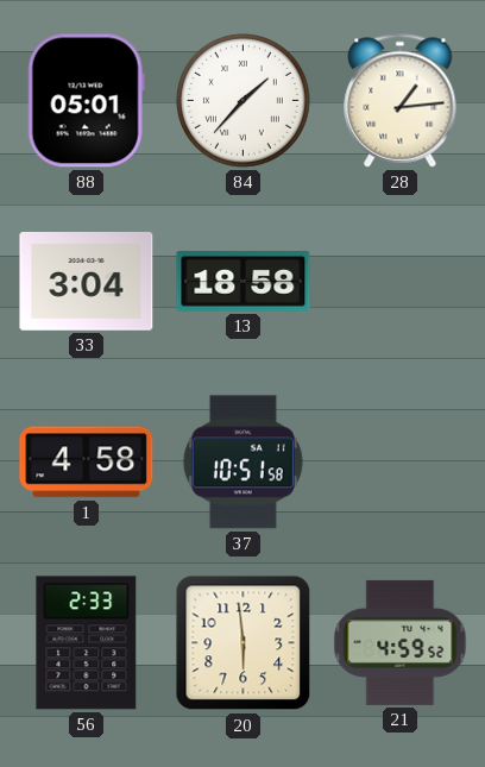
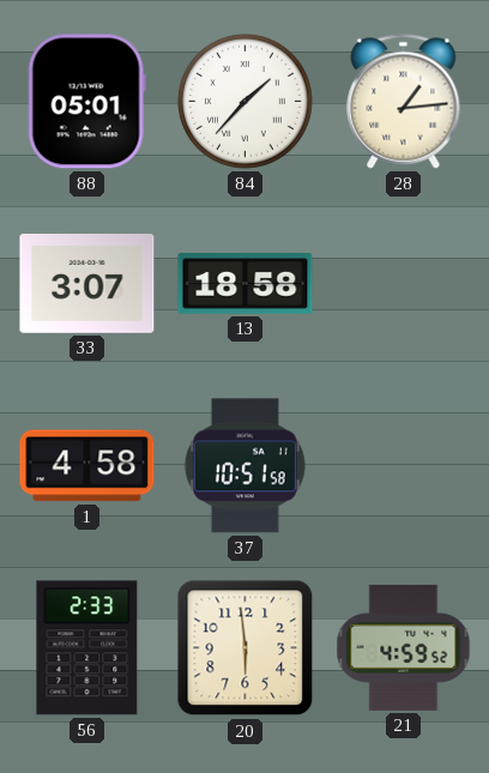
33: 3:04 -> 3:07
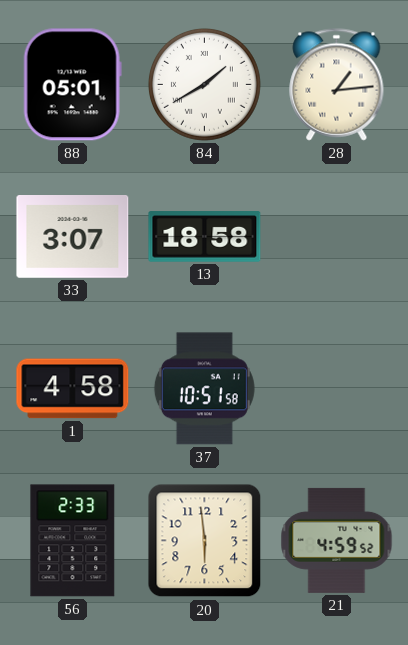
84: 1:37 -> 1:40
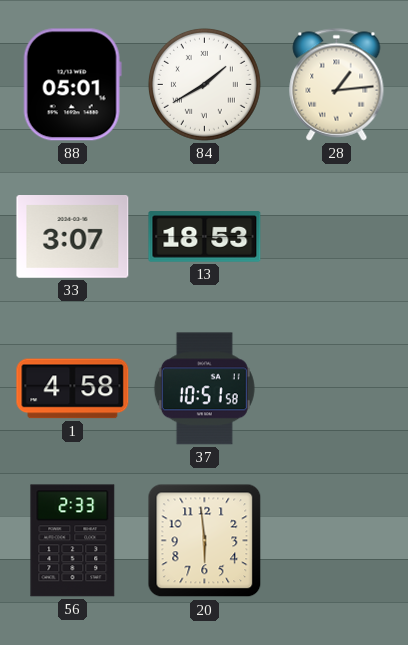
13: 18:58 -> 18:53
21: 4:59 -> none
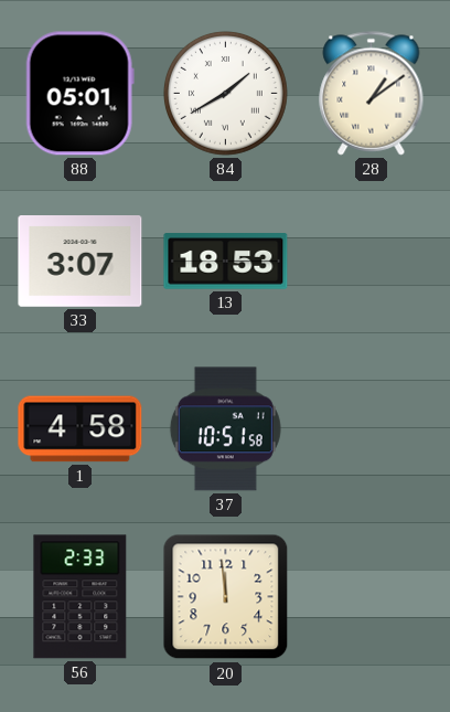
28: 1:14 -> 1:09
20: 5:59 -> 11:59
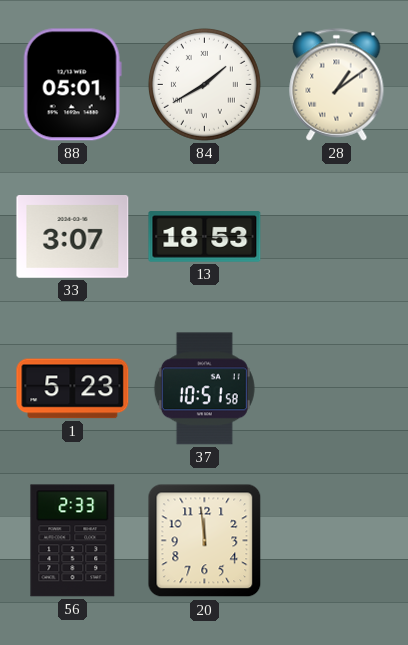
1: 4:58 -> 5:23
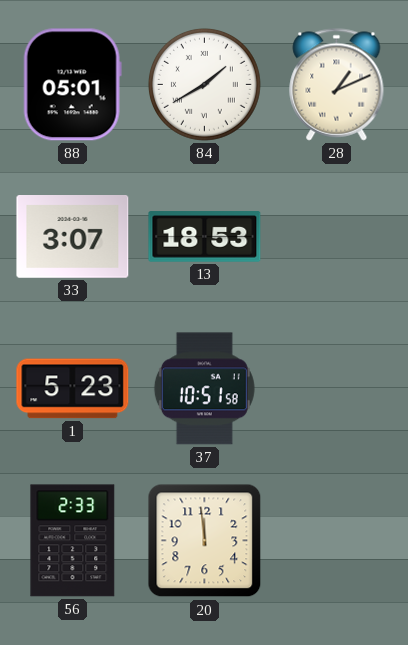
28: 1:09 -> 1:11
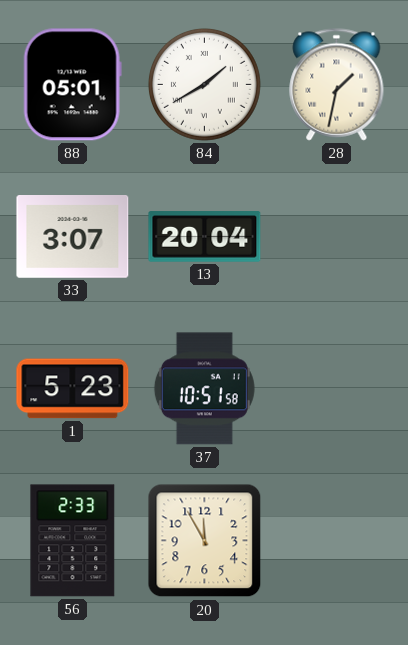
28: 1:11 -> 1:32
13: 18:53 -> 20:04
20: 11:59 -> 11:55
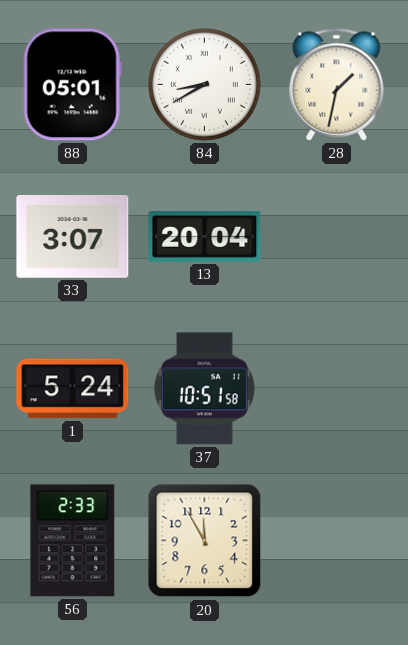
84: 1:40 -> 8:40
1: 5:23 -> 5:24
